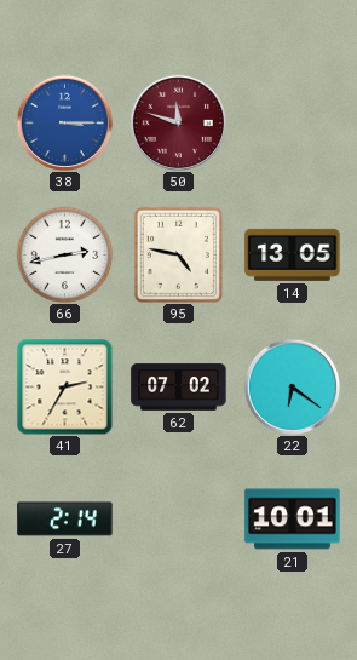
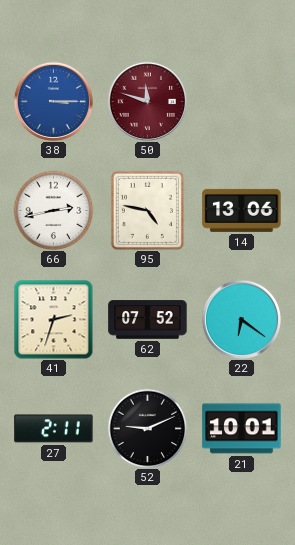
14: 13:05 -> 13:06
41: 2:35 -> 2:33
62: 07:02 -> 07:52
27: 2:14 -> 2:11
52: none -> 9:11
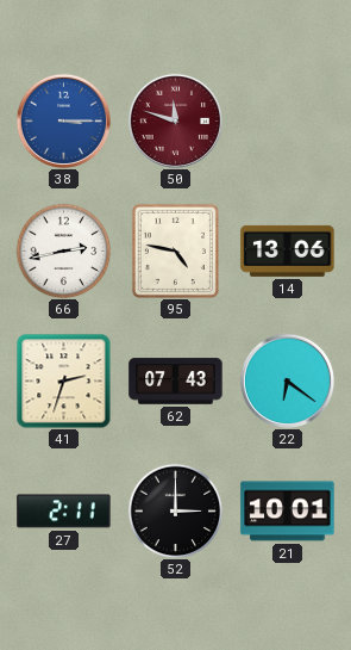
62: 07:52 -> 07:43
52: 9:11 -> 3:00
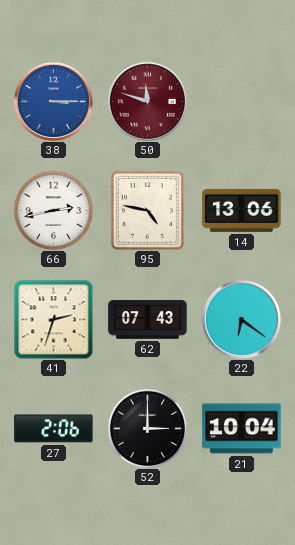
27: 2:11 -> 2:06
21: 10:01 -> 10:04
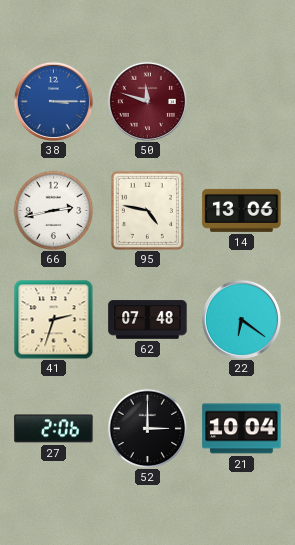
62: 07:43 -> 07:48
